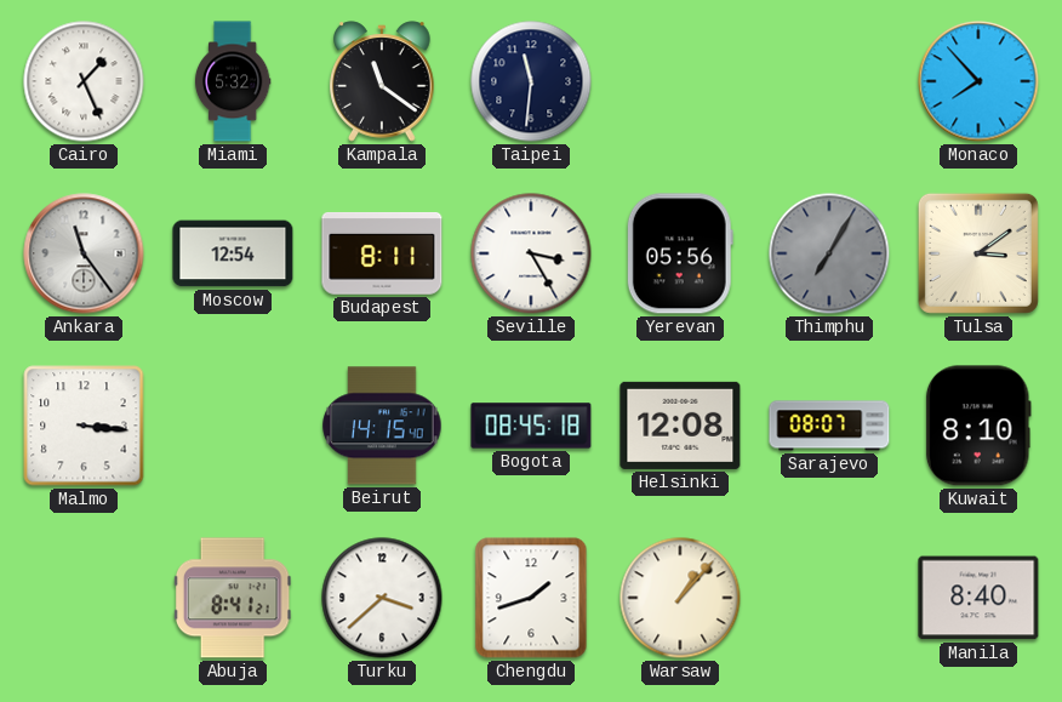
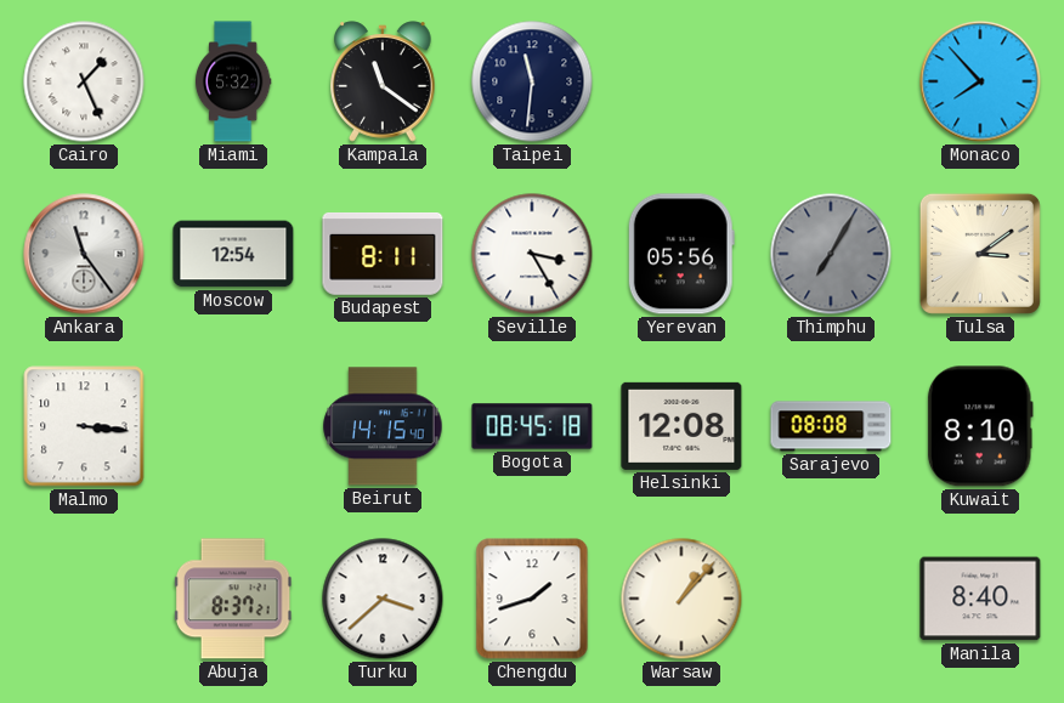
Sarajevo: 08:07 -> 08:08
Abuja: 8:41 -> 8:37
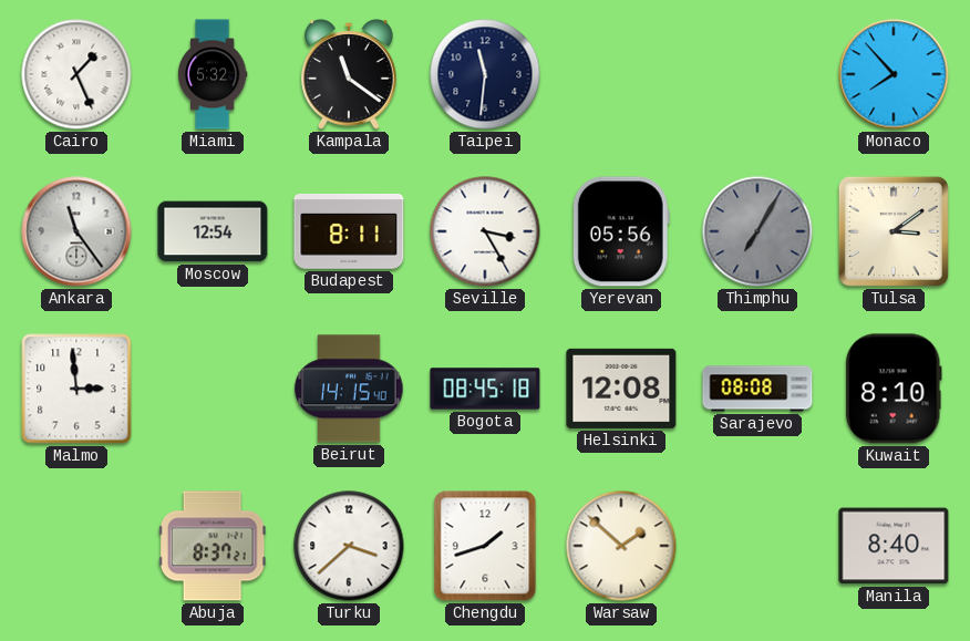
Malmo: 3:16 -> 2:59
Warsaw: 1:07 -> 1:52
